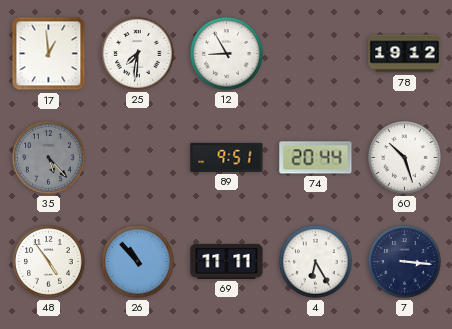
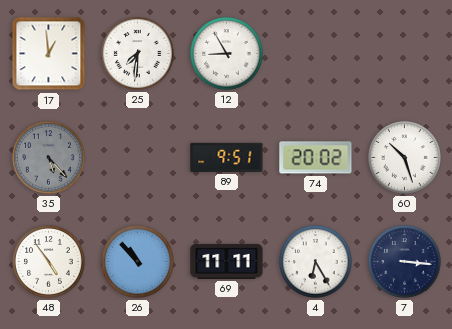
78: 19:12 -> none
74: 20:44 -> 20:02
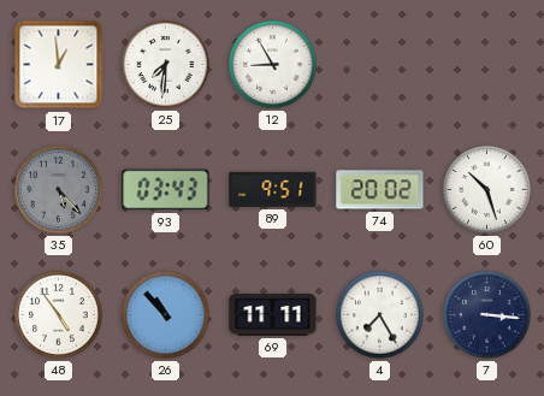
93: none -> 03:43
4: 6:25 -> 7:25
